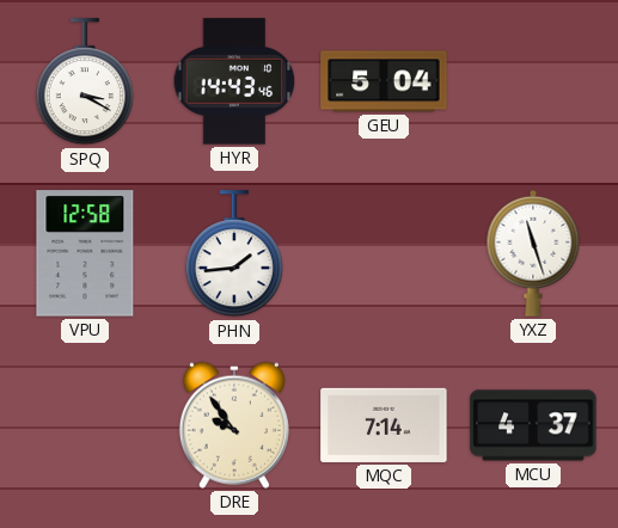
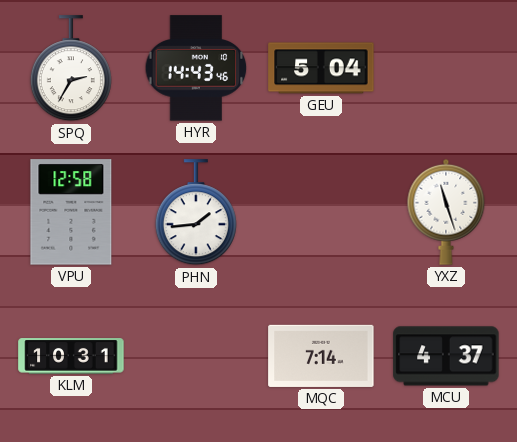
SPQ: 3:20 -> 2:35
KLM: none -> 10:31
DRE: 9:54 -> none
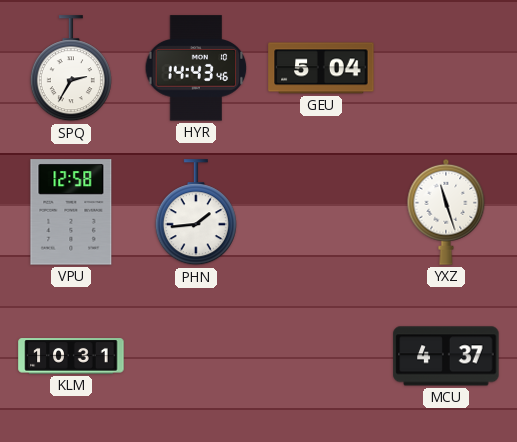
MQC: 7:14 -> none
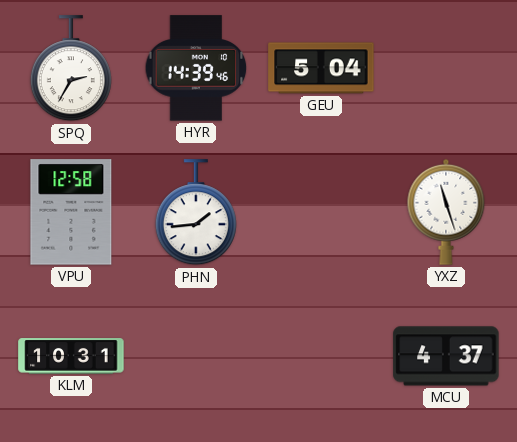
HYR: 14:43 -> 14:39
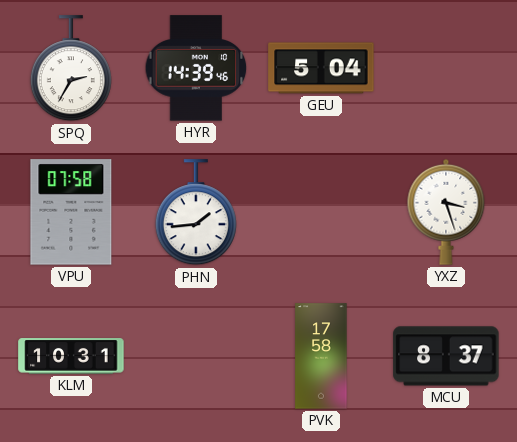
VPU: 12:58 -> 07:58
YXZ: 11:27 -> 3:27
PVK: none -> 17:58
MCU: 4:37 -> 8:37
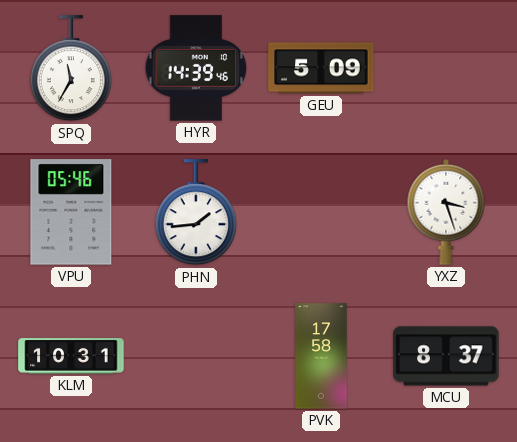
SPQ: 2:35 -> 11:35
GEU: 5:04 -> 5:09
VPU: 07:58 -> 05:46
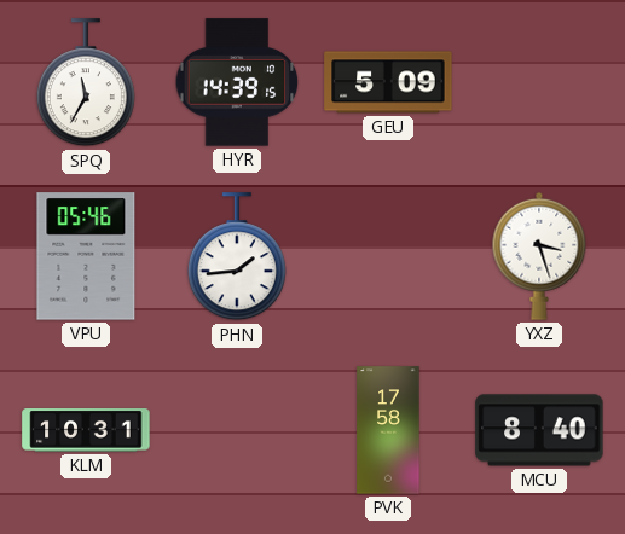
HYR: 14:39:46 -> 14:39:15
MCU: 8:37 -> 8:40
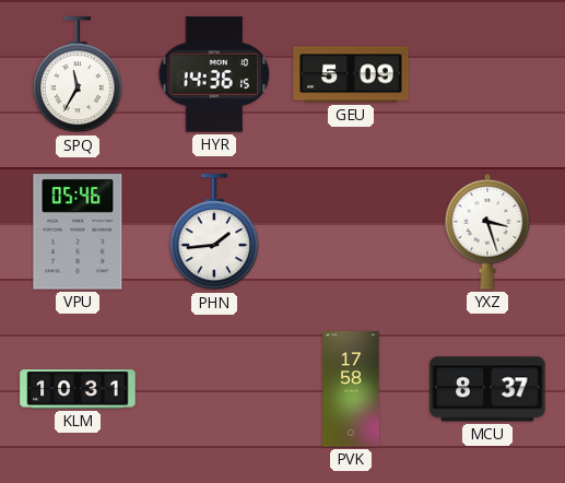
HYR: 14:39 -> 14:36
MCU: 8:40 -> 8:37
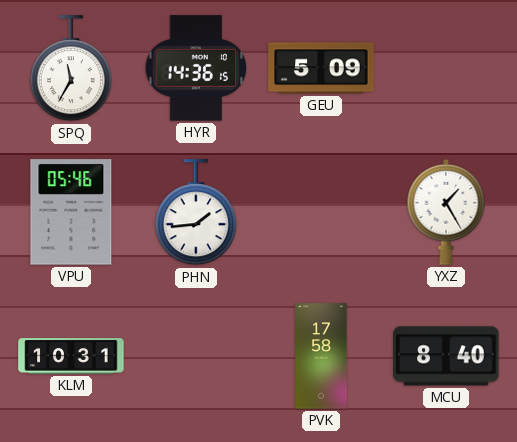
YXZ: 3:27 -> 1:25
MCU: 8:37 -> 8:40
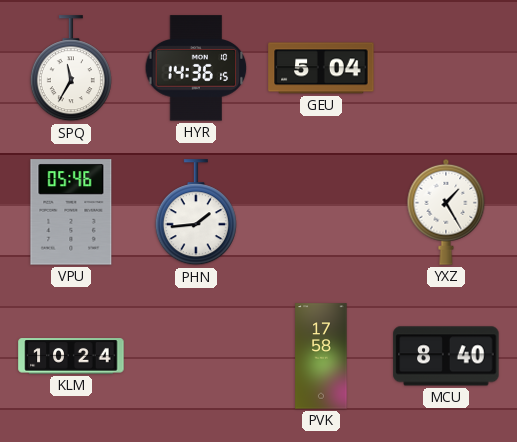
GEU: 5:09 -> 5:04
KLM: 10:31 -> 10:24
